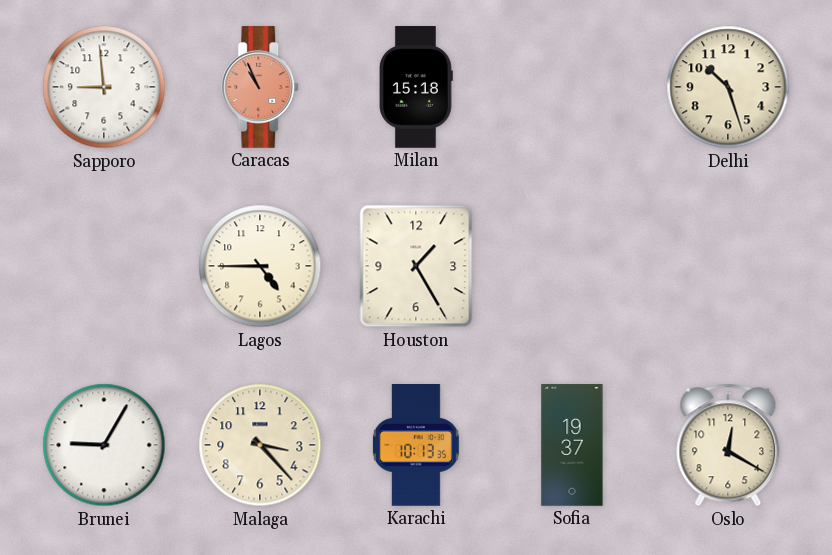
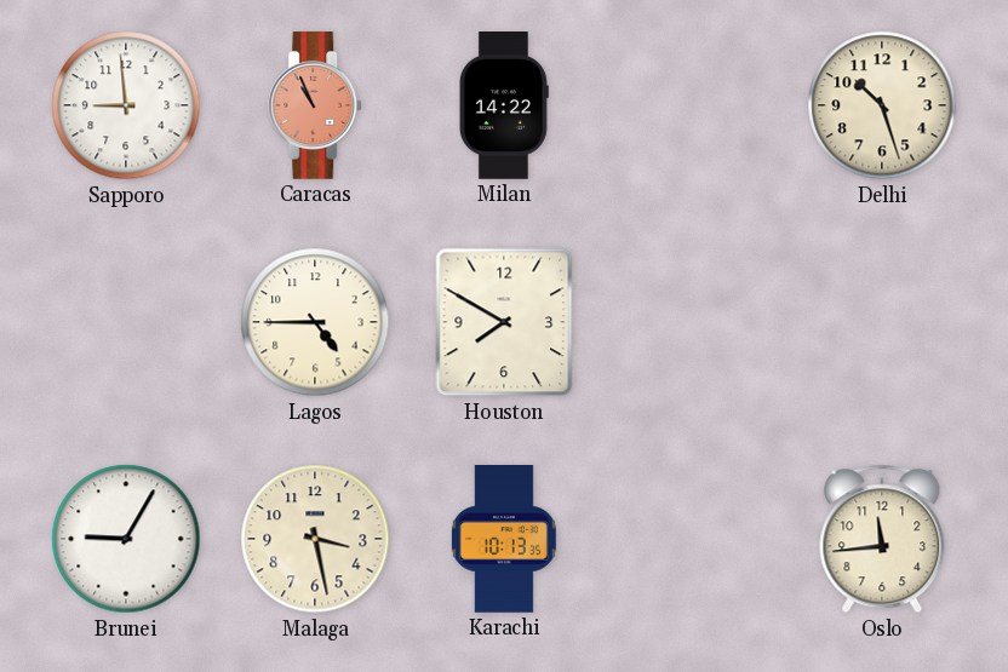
Milan: 15:18 -> 14:22
Houston: 1:25 -> 7:50
Malaga: 3:23 -> 3:28
Sofia: 19:37 -> none
Oslo: 12:20 -> 11:44
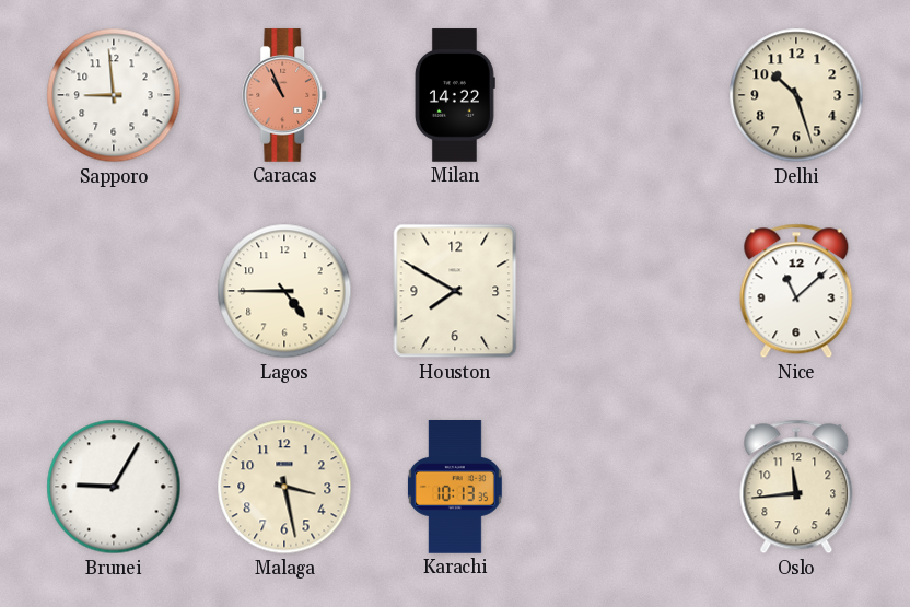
Nice: none -> 11:08
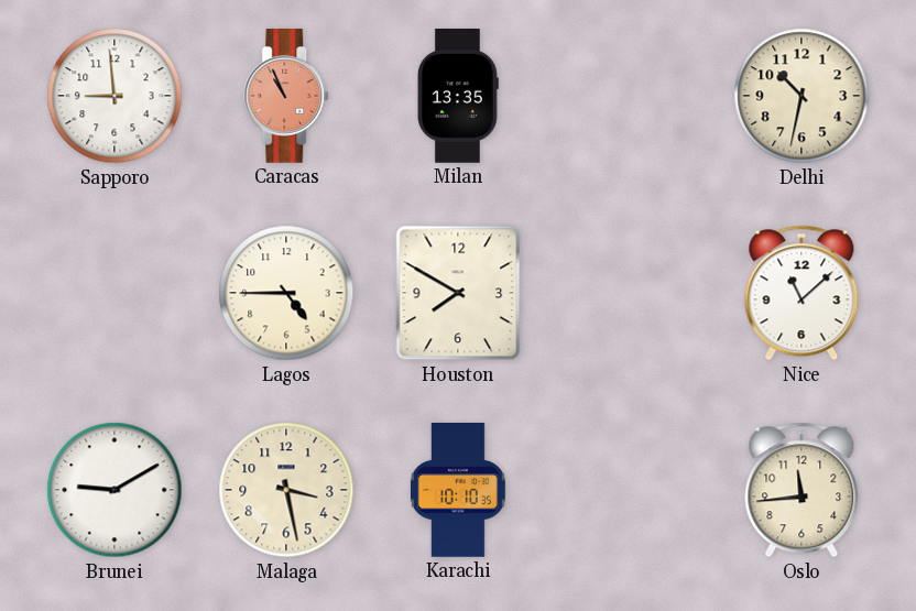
Milan: 14:22 -> 13:35
Delhi: 10:27 -> 10:32
Brunei: 9:05 -> 9:10
Karachi: 10:13 -> 10:10
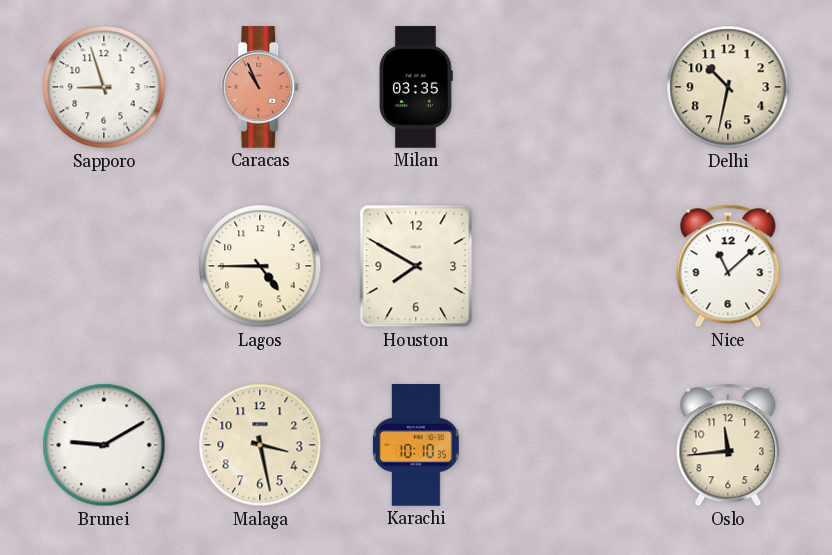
Sapporo: 8:59 -> 8:57
Milan: 13:35 -> 03:35
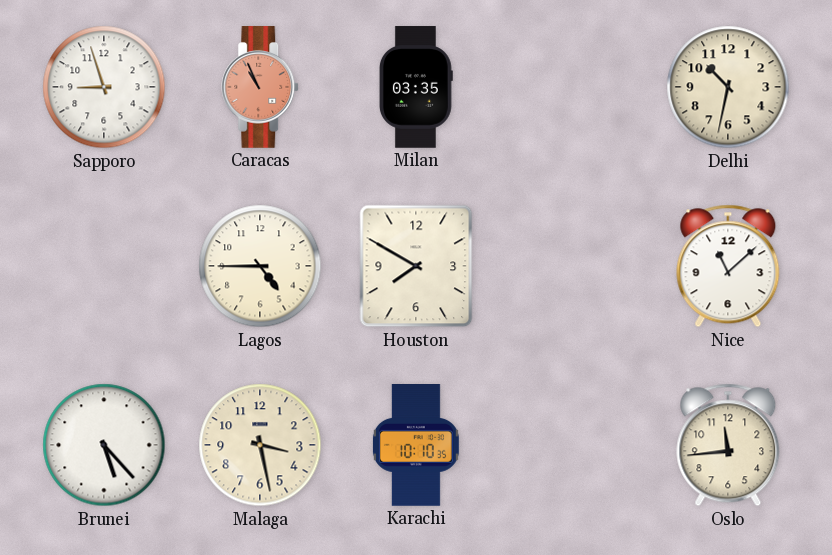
Brunei: 9:10 -> 5:23
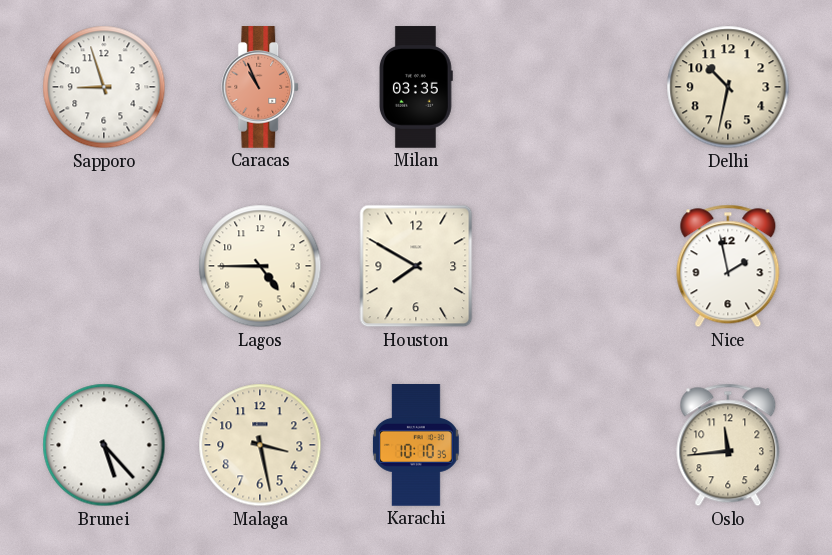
Nice: 11:08 -> 1:58
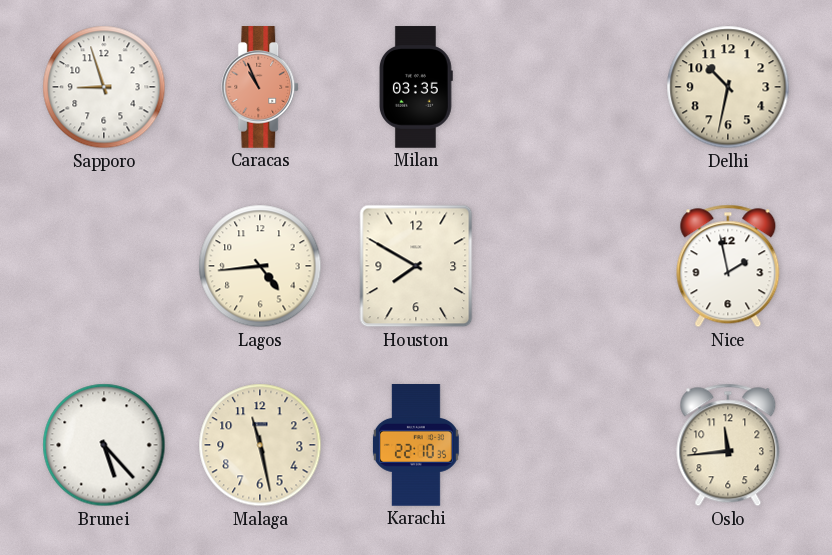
Lagos: 4:45 -> 4:44
Malaga: 3:28 -> 11:28
Karachi: 10:10 -> 22:10
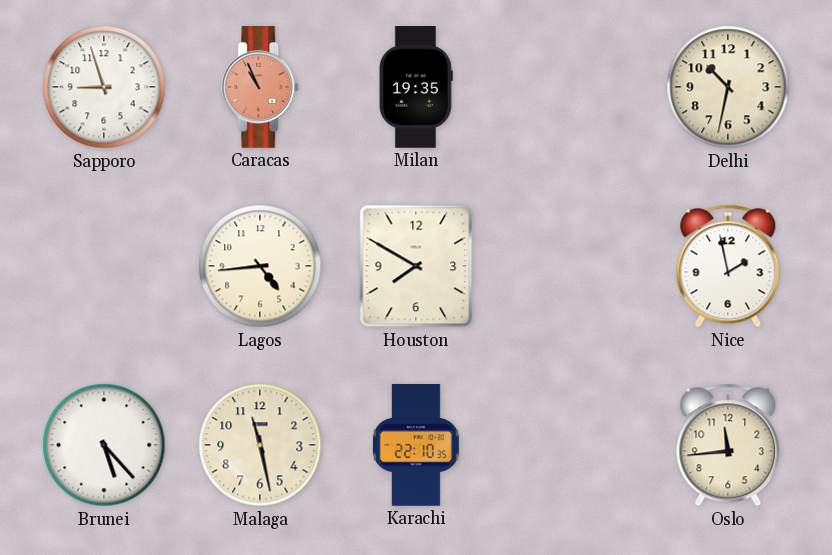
Milan: 03:35 -> 19:35
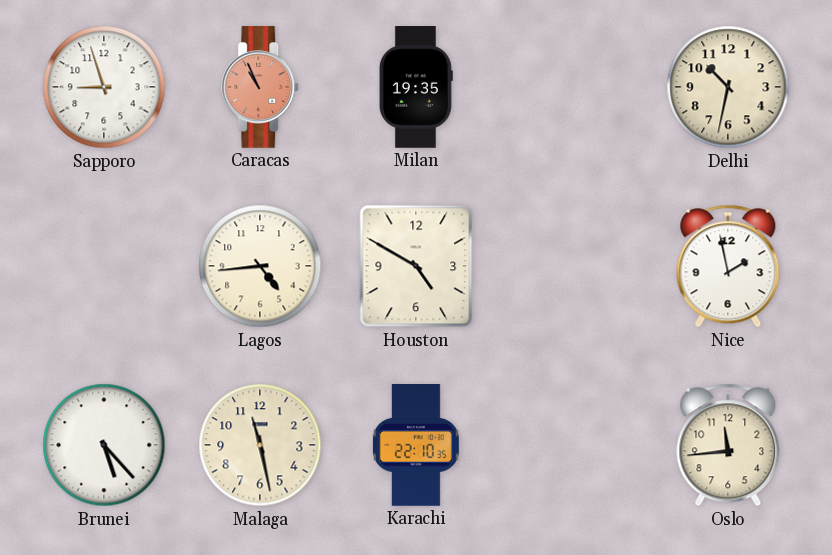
Houston: 7:50 -> 4:50
